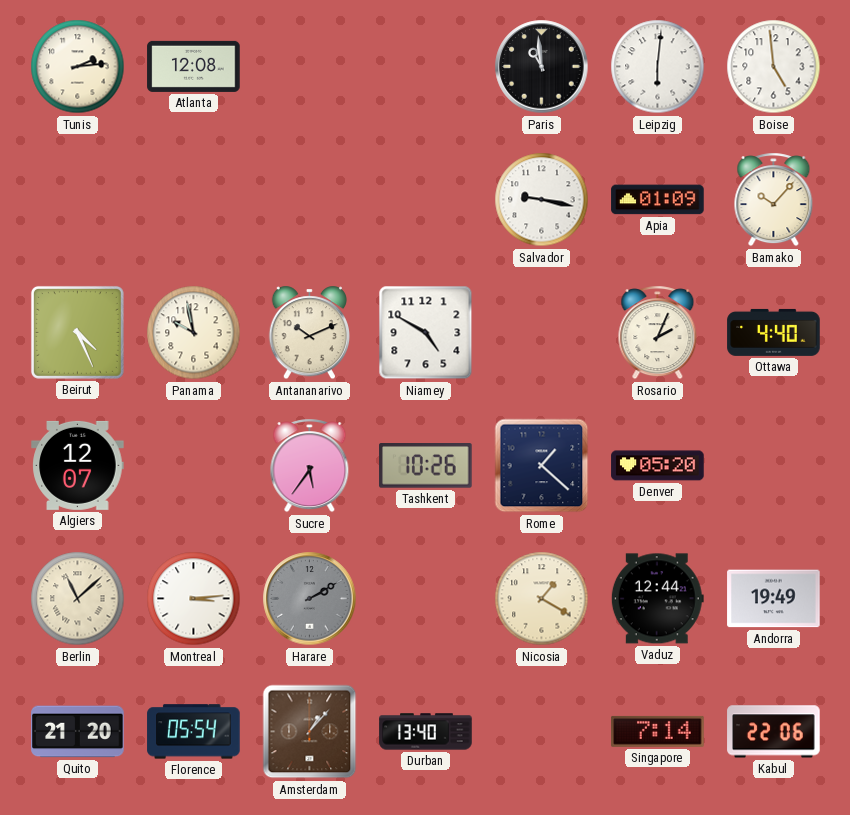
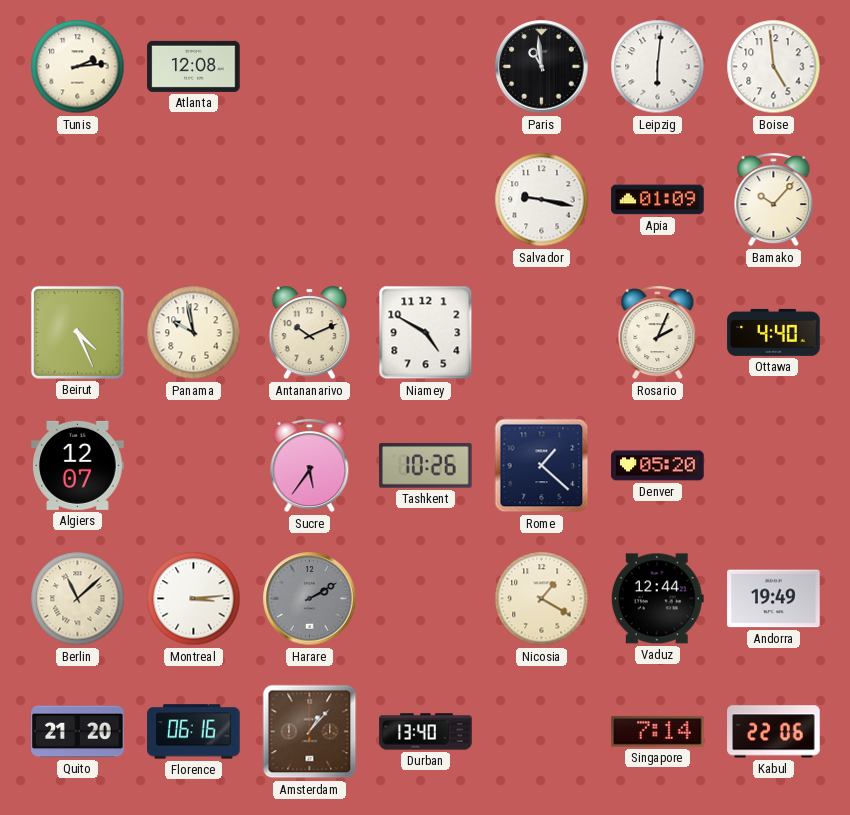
Florence: 05:54 -> 06:16
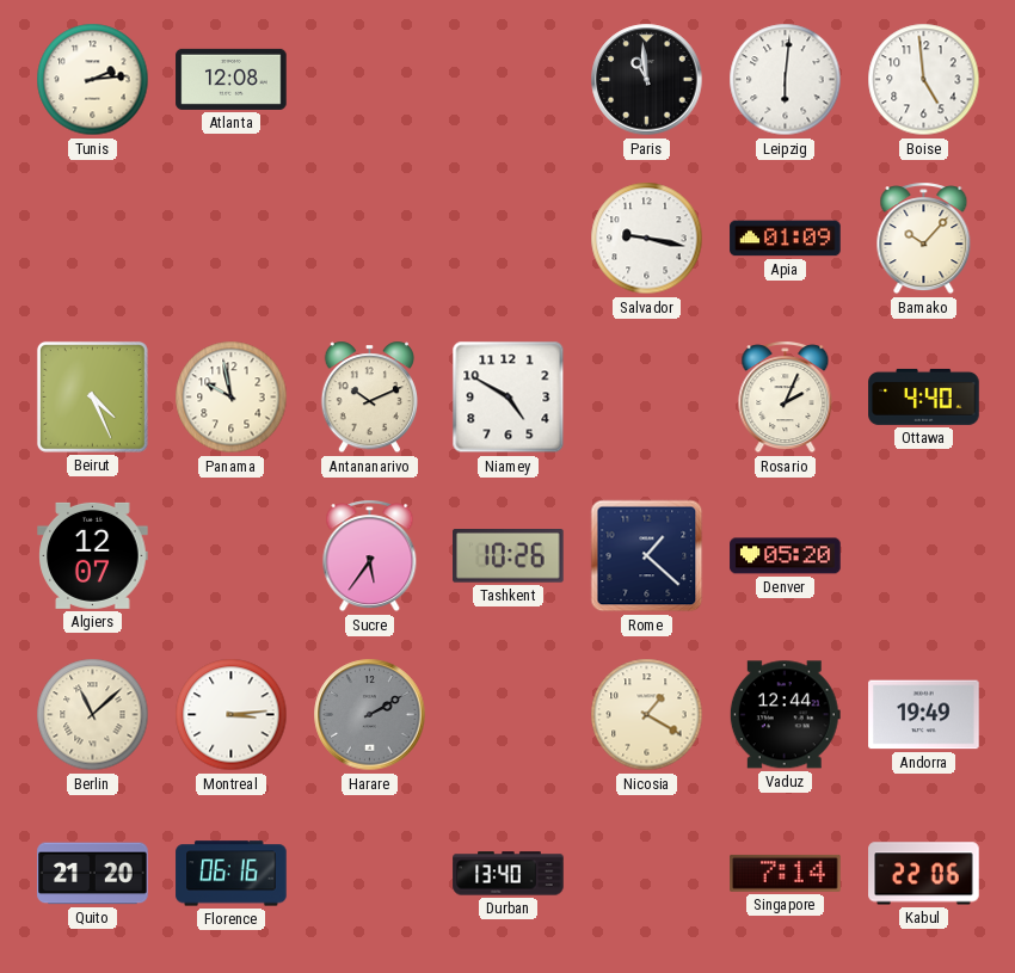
Amsterdam: 1:07 -> none
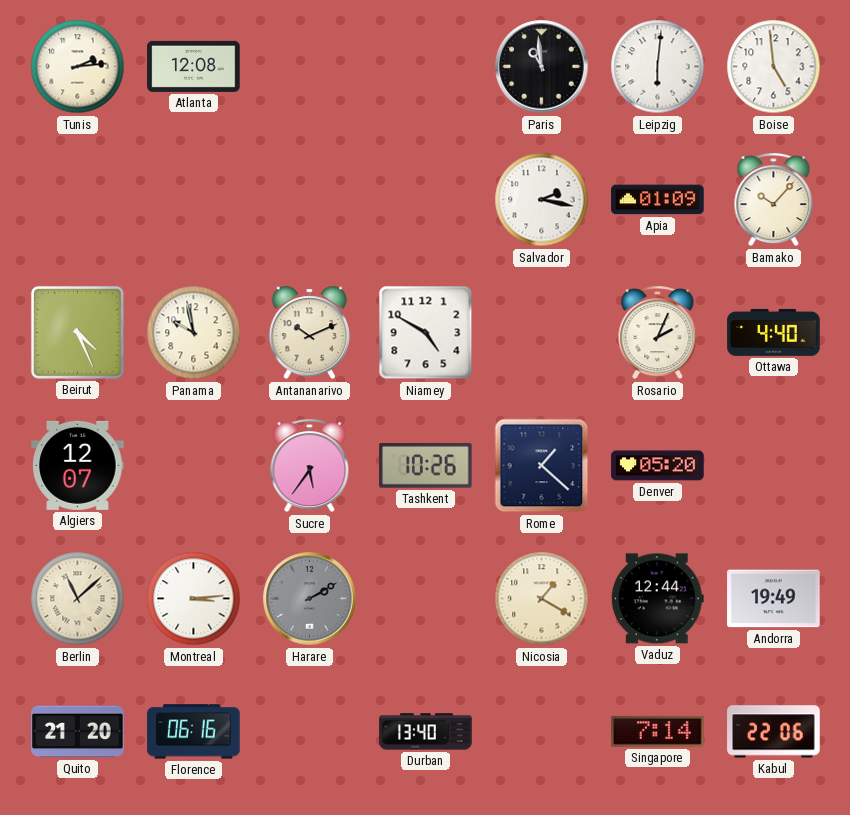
Salvador: 9:17 -> 2:17
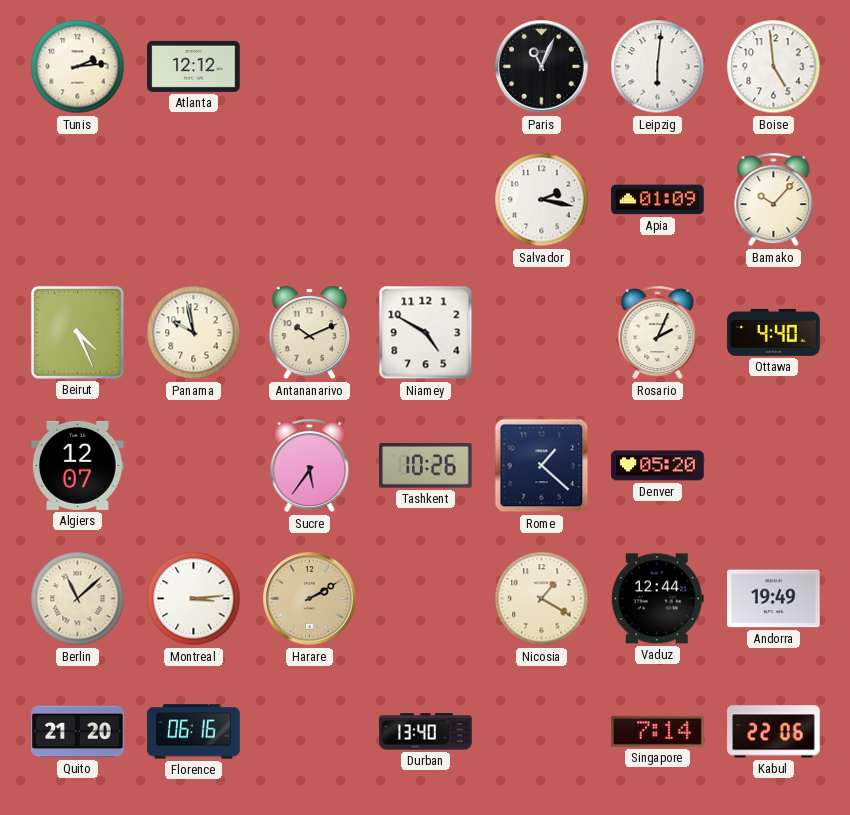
Atlanta: 12:08 -> 12:12
Paris: 10:59 -> 11:04
Harare dial: grey -> champagne
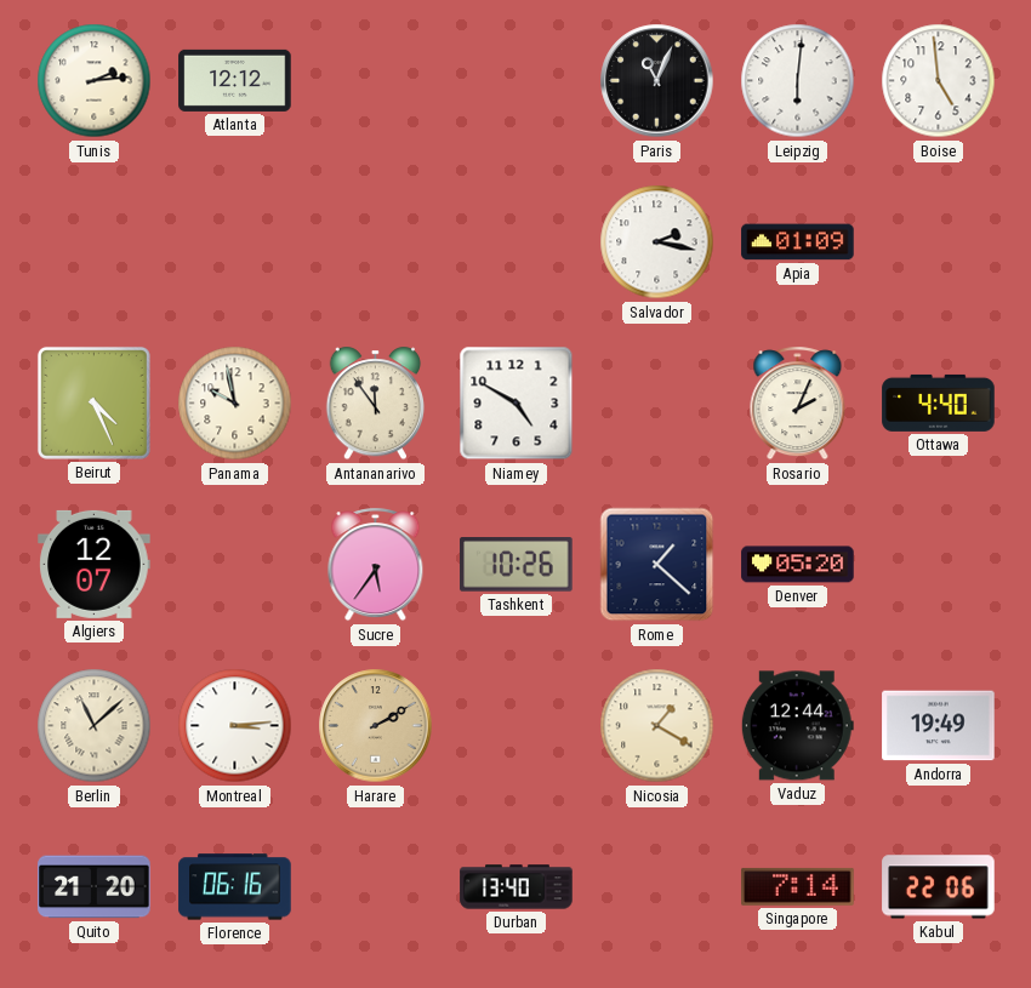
Bamako: 10:07 -> none
Antananarivo: 10:11 -> 11:54
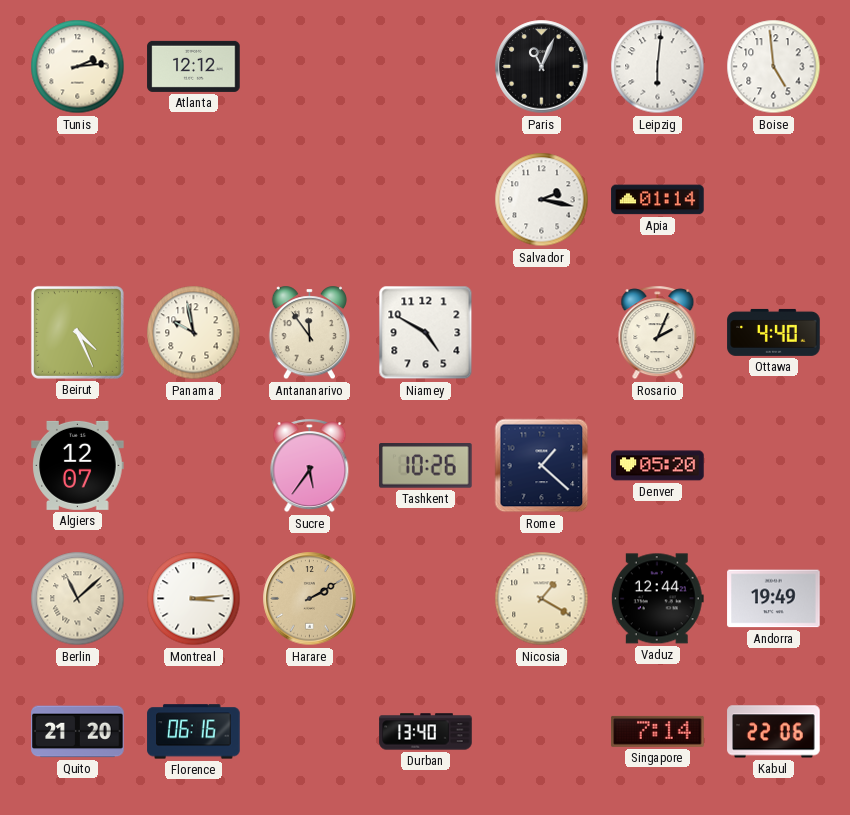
Apia: 01:09 -> 01:14
